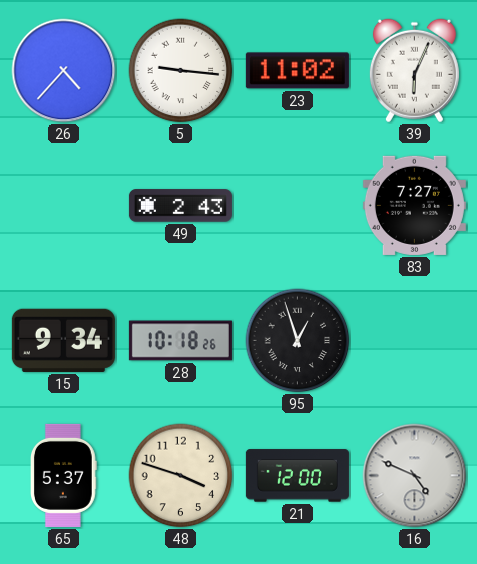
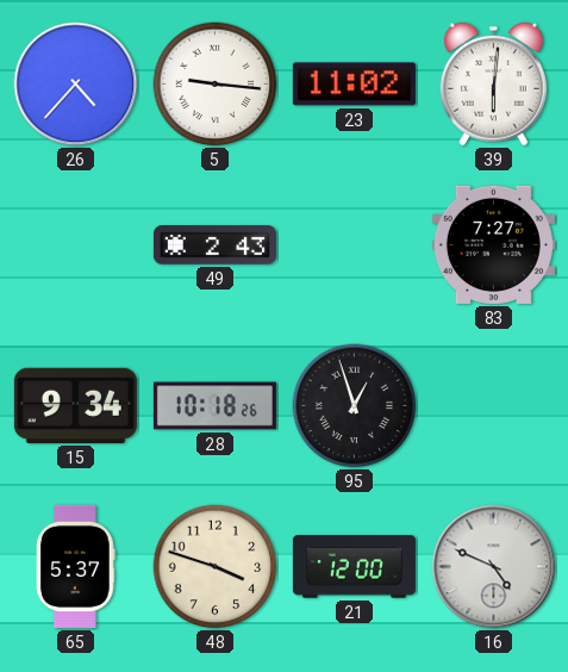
39: 6:04 -> 6:01
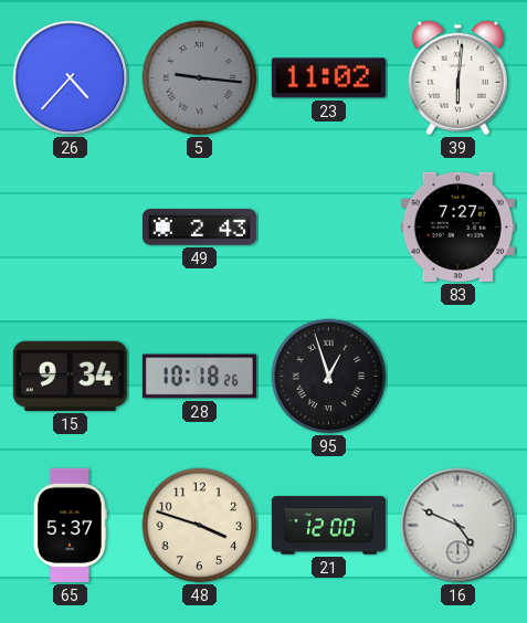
5 dial: white -> grey
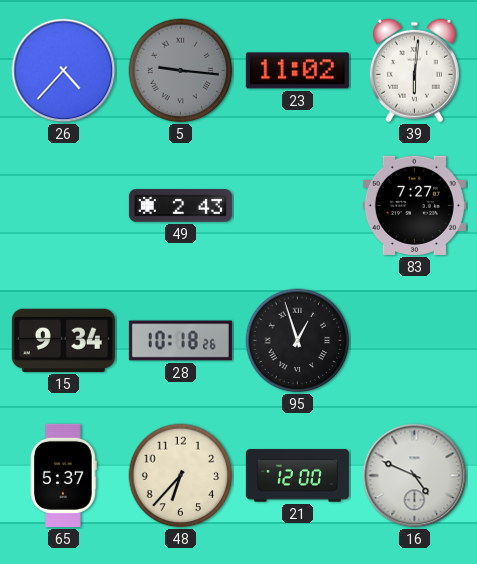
48: 3:48 -> 6:37
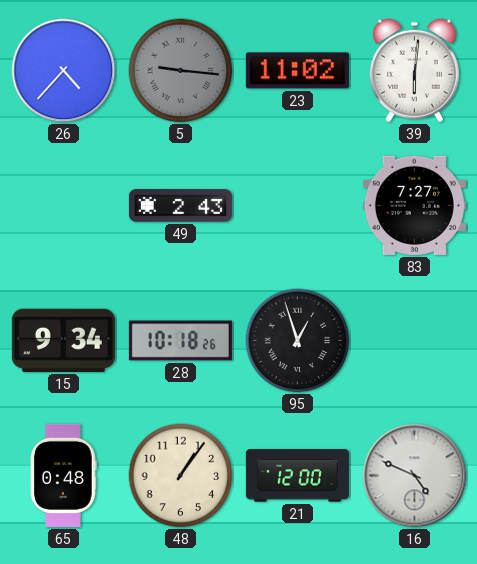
65: 5:37 -> 0:48
48: 6:37 -> 1:06
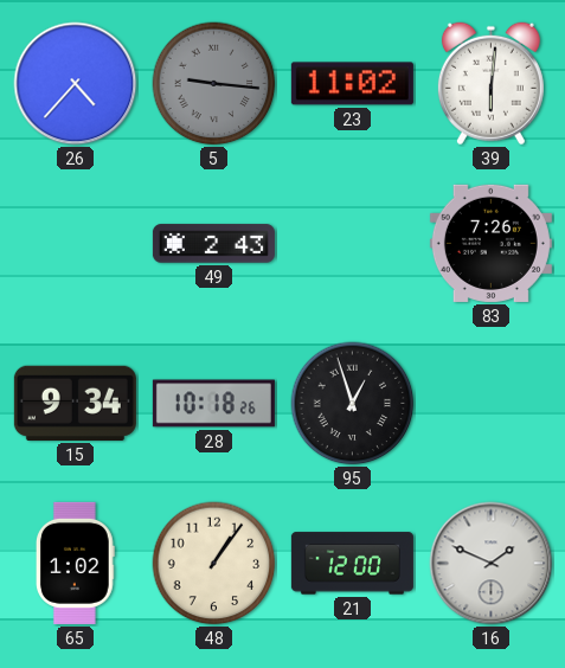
83: 7:27 -> 7:26
65: 0:48 -> 1:02
16: 4:49 -> 1:49
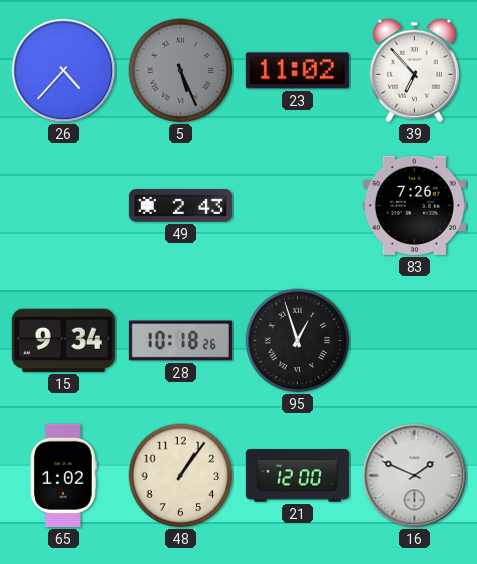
5: 9:16 -> 5:26
39: 6:01 -> 6:53
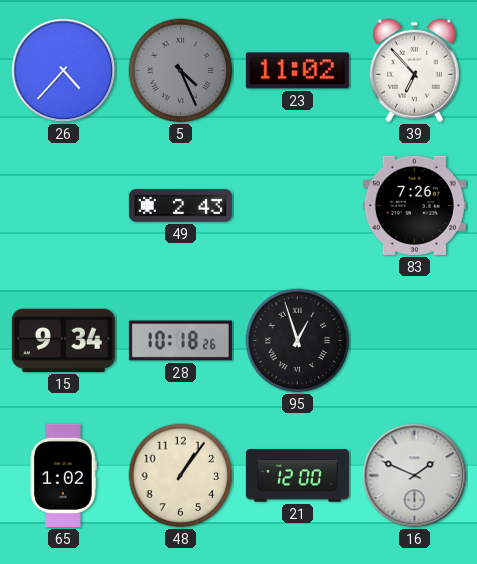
5: 5:26 -> 4:26
